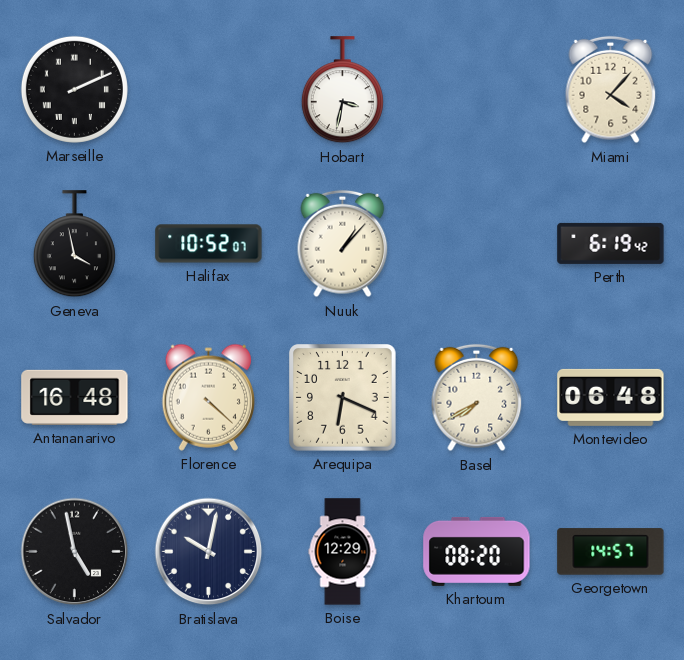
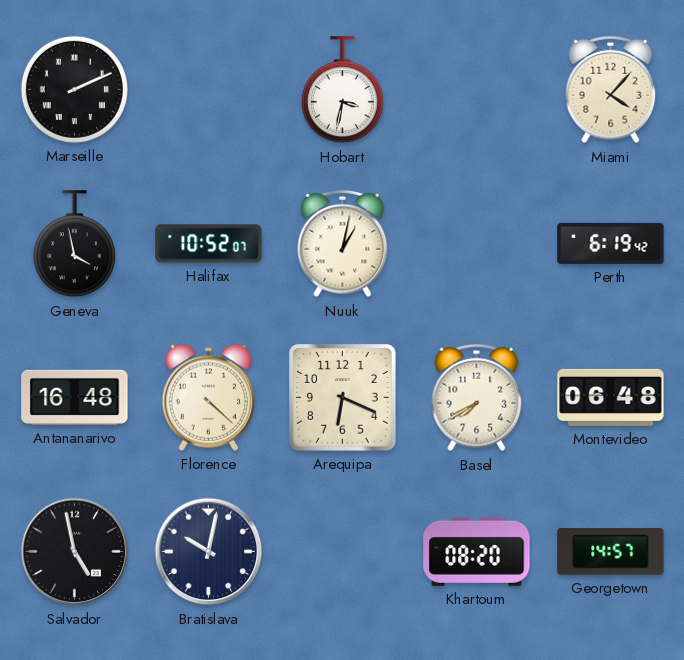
Nuuk: 1:07 -> 1:02
Boise: 12:29 -> none
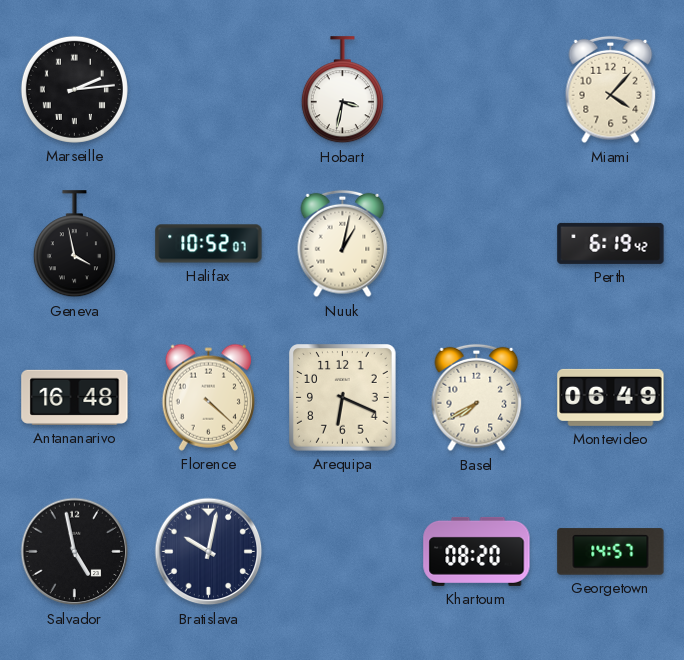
Marseille: 2:11 -> 2:14
Montevideo: 06:48 -> 06:49
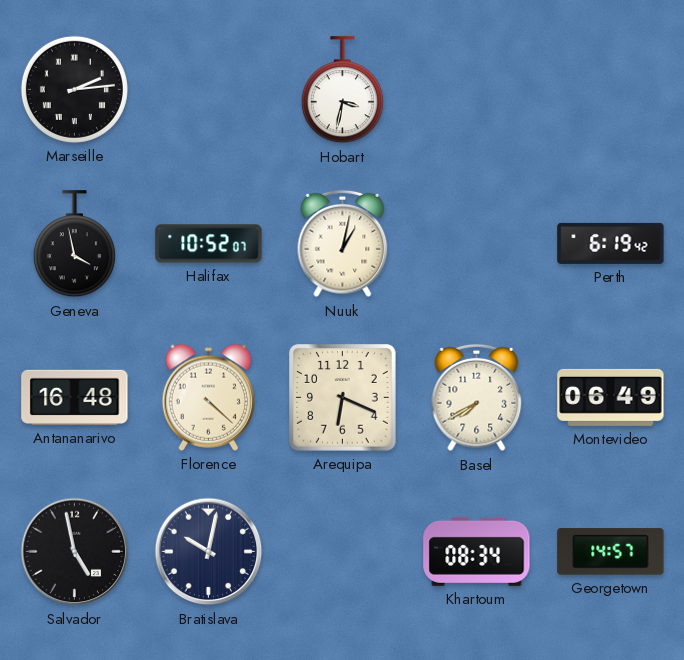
Miami: 4:07 -> none
Khartoum: 08:20 -> 08:34
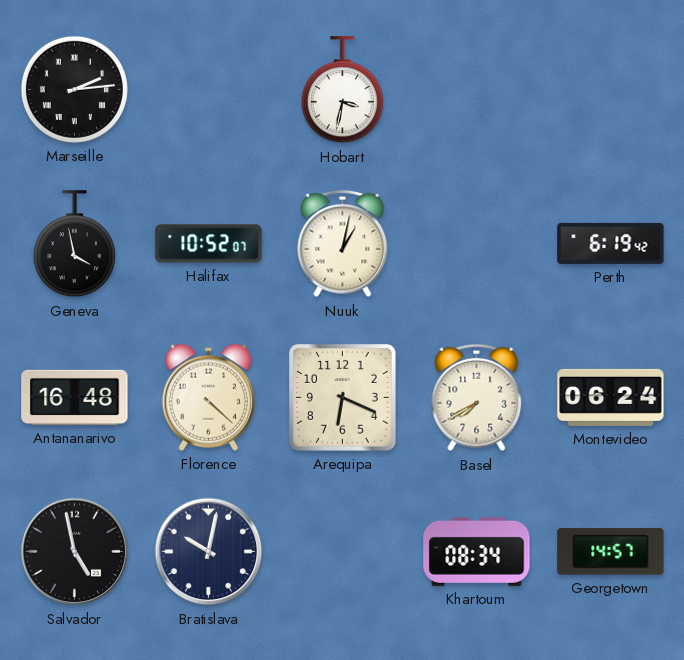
Montevideo: 06:49 -> 06:24
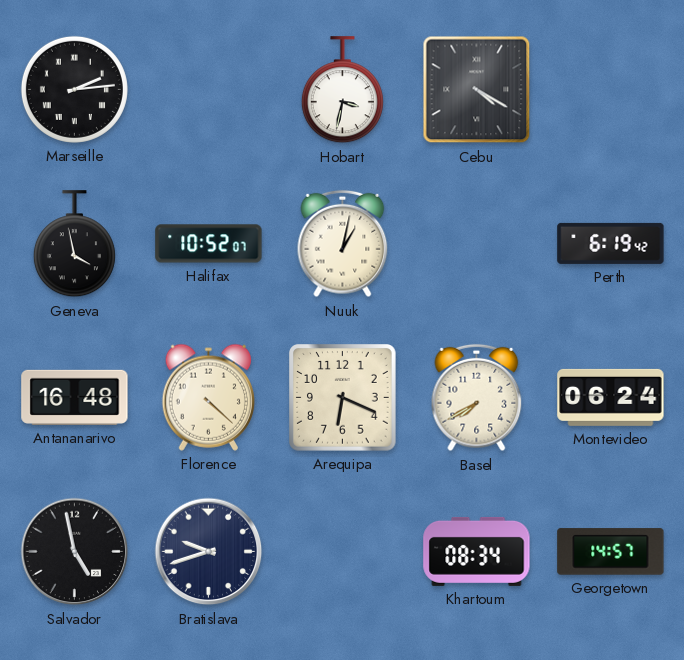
Cebu: none -> 4:20
Bratislava: 10:02 -> 9:42
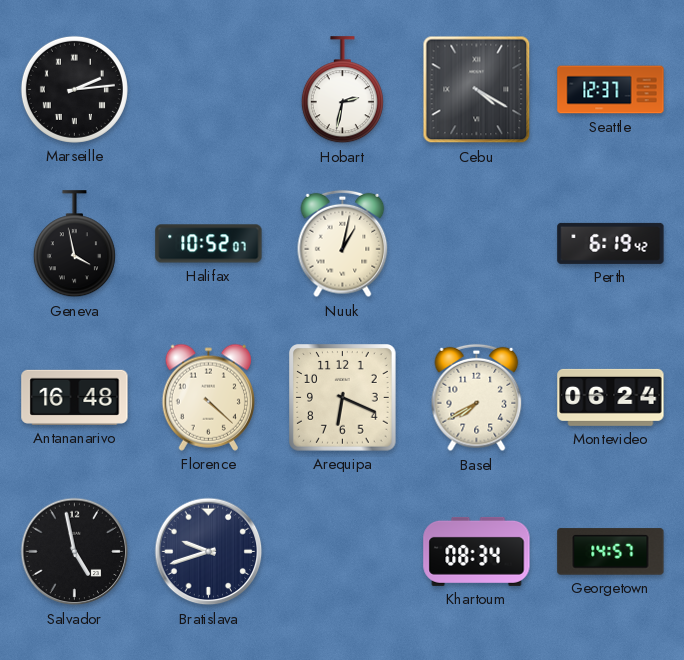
Hobart: 3:32 -> 2:32
Seattle: none -> 12:37
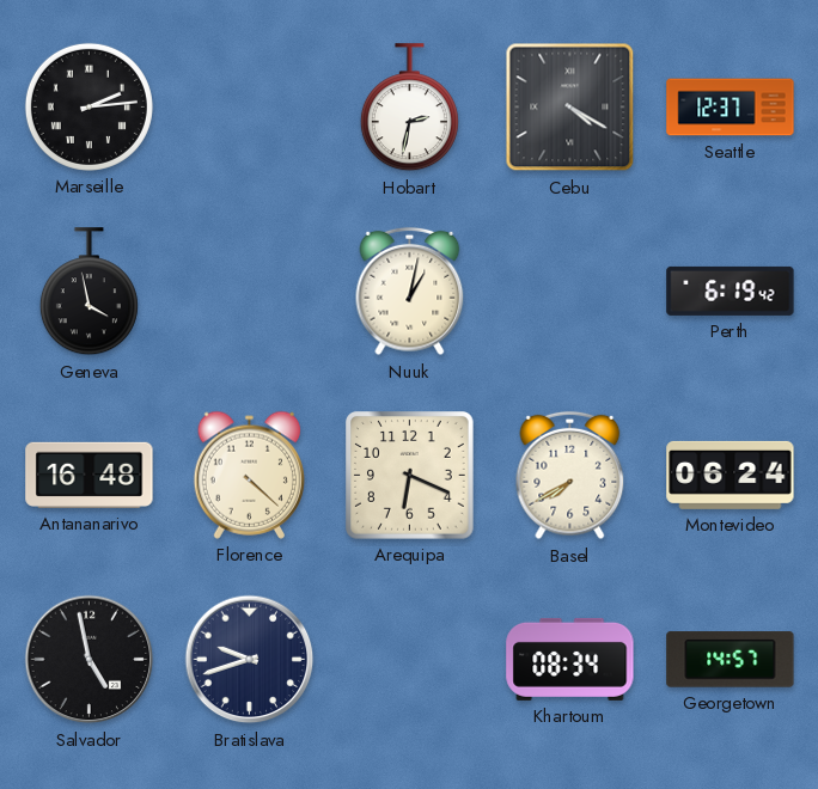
Halifax: 10:52 -> none
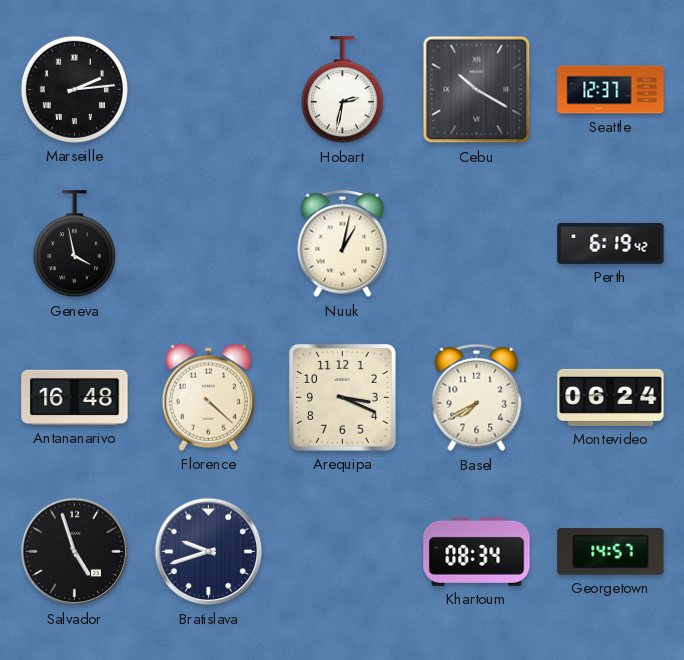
Cebu: 4:20 -> 10:20
Arequipa: 6:19 -> 3:19
Salvador: 4:58 -> 4:57
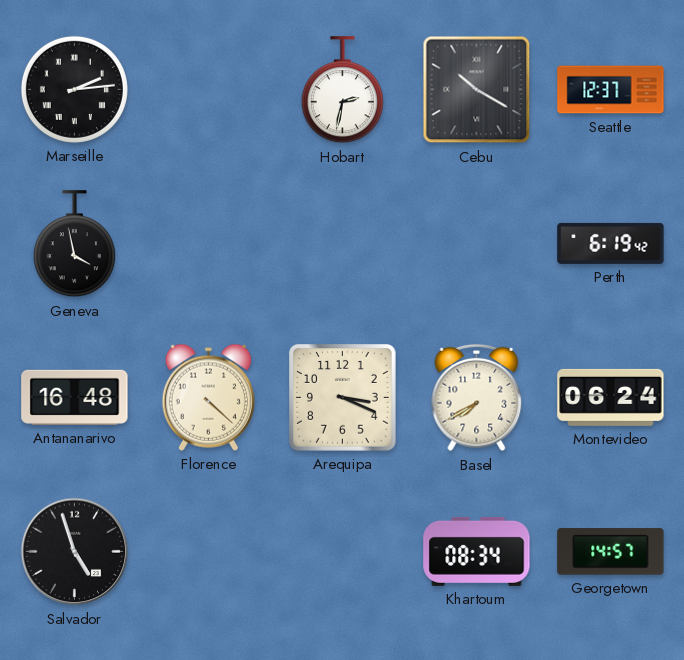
Nuuk: 1:02 -> none
Bratislava: 9:42 -> none
